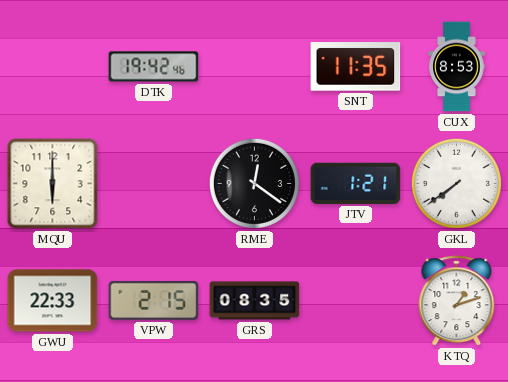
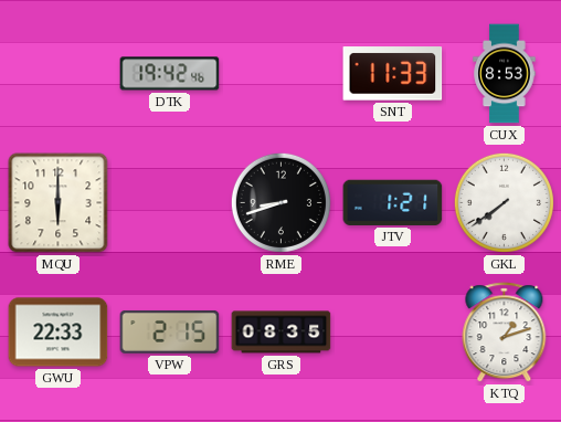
SNT: 11:35 -> 11:33
RME: 12:21 -> 8:42
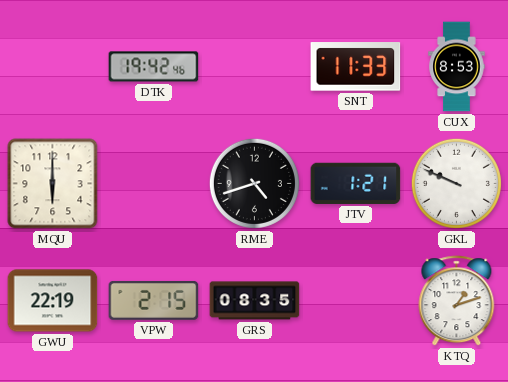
RME: 8:42 -> 4:42
GKL: 7:39 -> 9:49
GWU: 22:33 -> 22:19
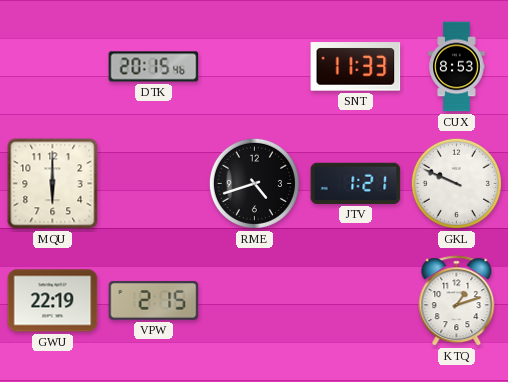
DTK: 19:42 -> 20:15
GRS: 08:35 -> none
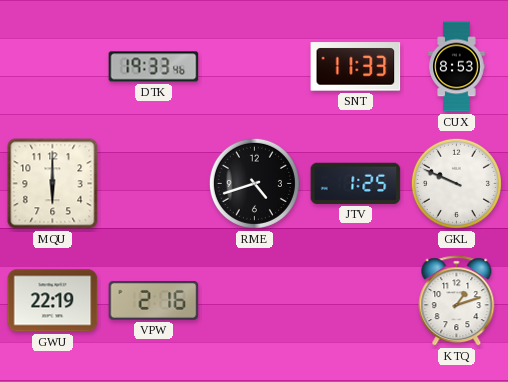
DTK: 20:15 -> 19:33
JTV: 1:21 -> 1:25
VPW: 2:15 -> 2:16
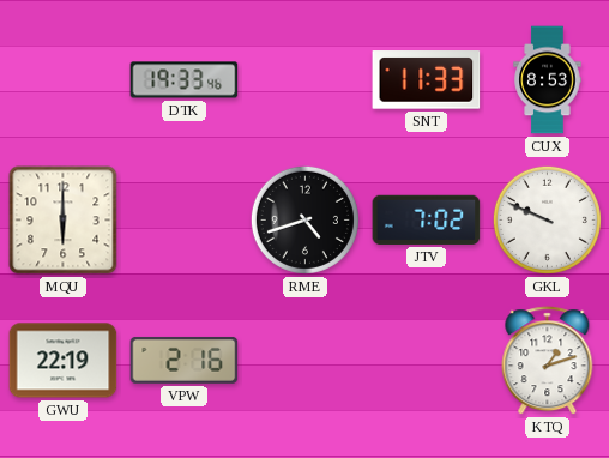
JTV: 1:25 -> 7:02
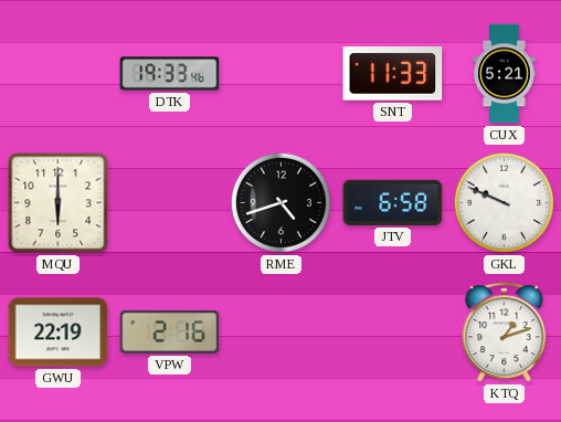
CUX: 8:53 -> 5:21
JTV: 7:02 -> 6:58
